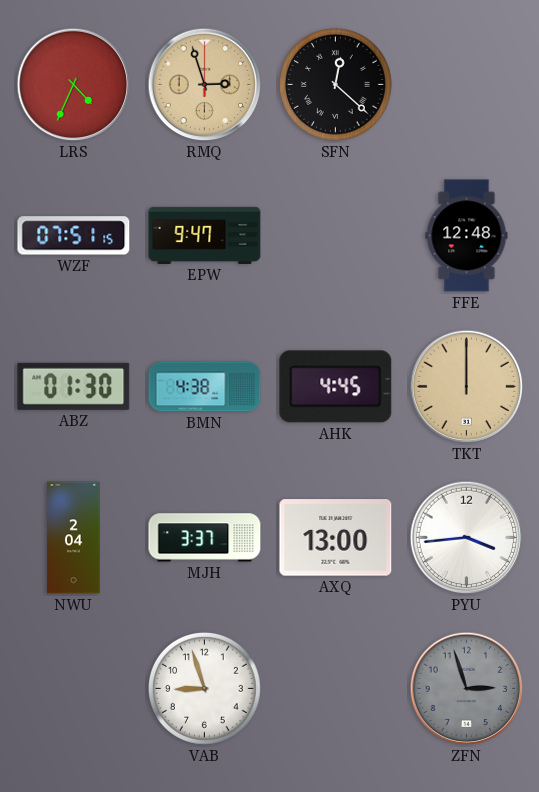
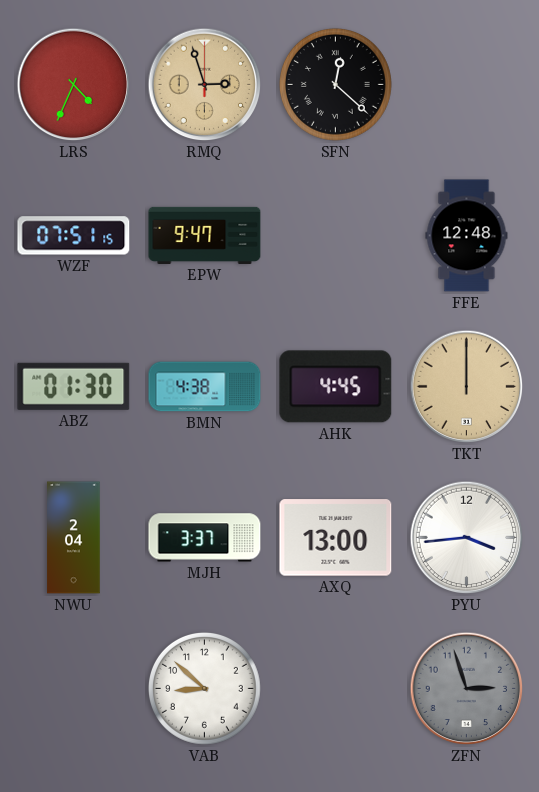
VAB: 8:57 -> 8:52
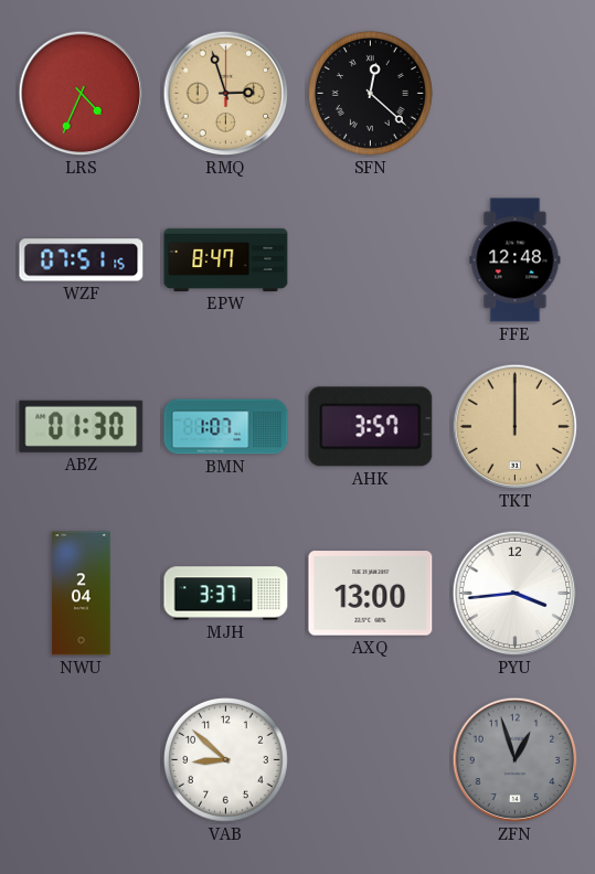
EPW: 9:47 -> 8:47
BMN: 4:38 -> 1:07
AHK: 4:45 -> 3:57
ZFN: 2:57 -> 12:57
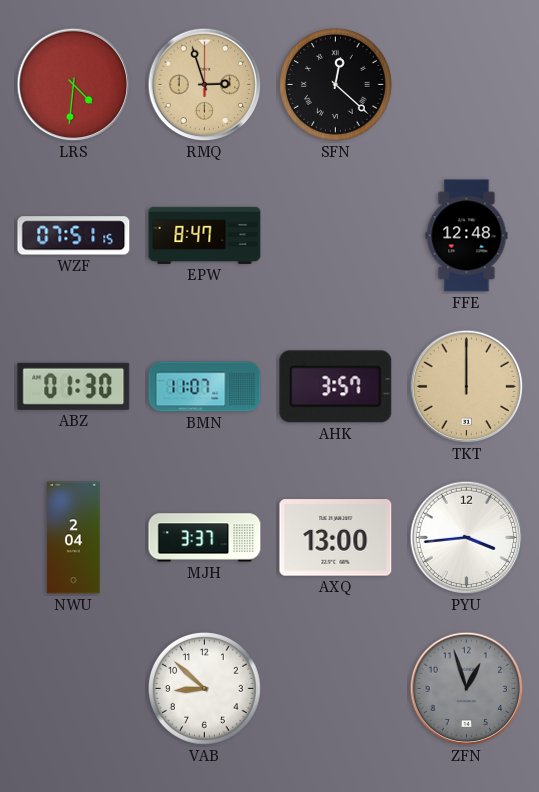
LRS: 4:34 -> 4:31
BMN: 1:07 -> 11:07
